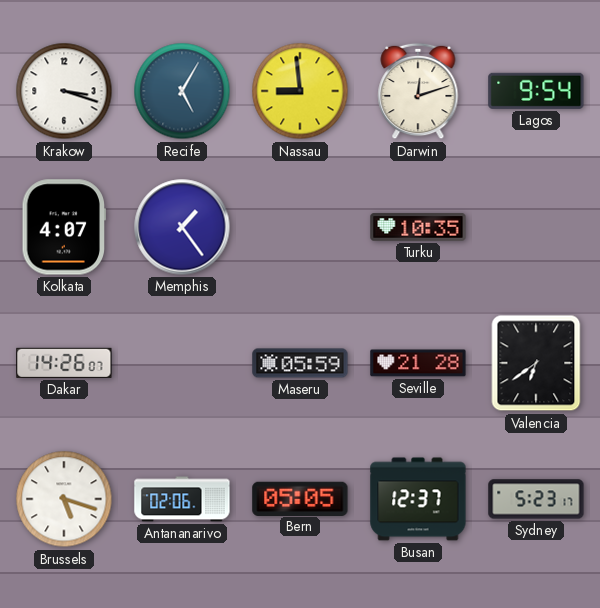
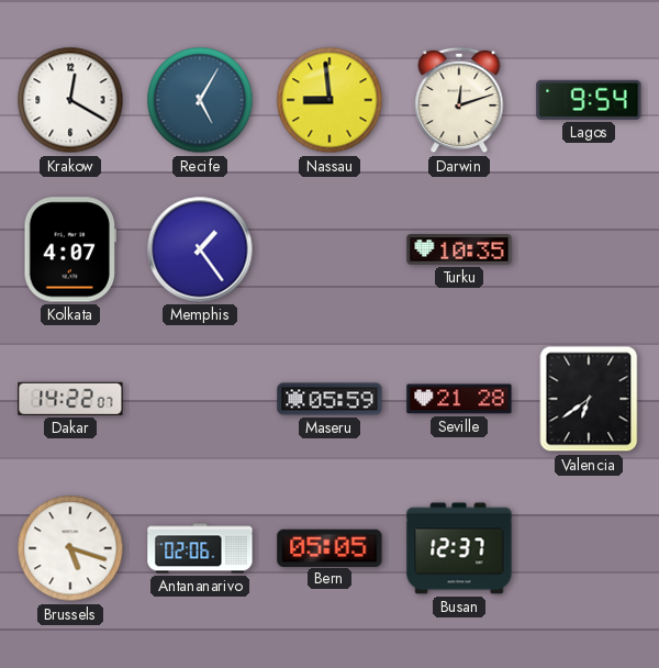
Krakow: 3:18 -> 12:20
Dakar: 14:26 -> 14:22
Sydney: 5:23 -> none
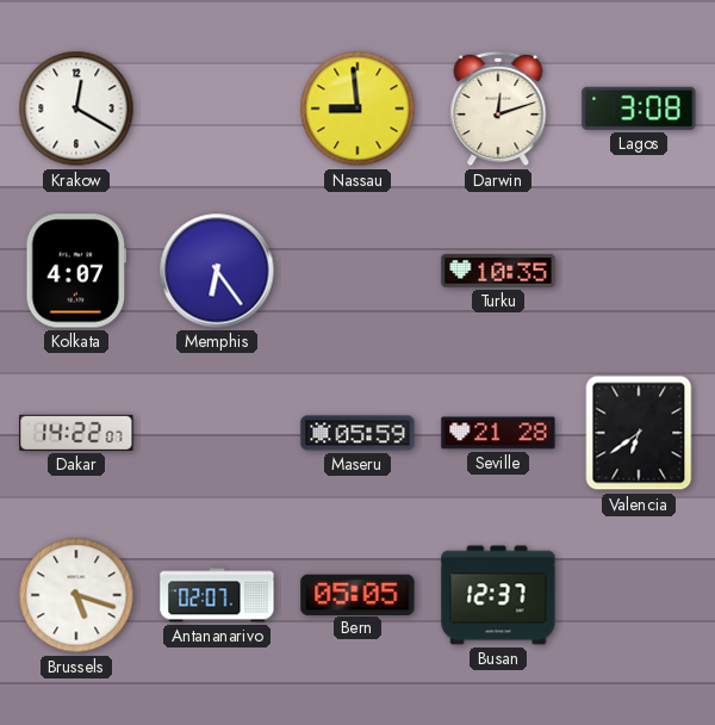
Recife: 5:05 -> none
Lagos: 9:54 -> 3:08
Memphis: 1:24 -> 6:24
Antananarivo: 02:06 -> 02:07
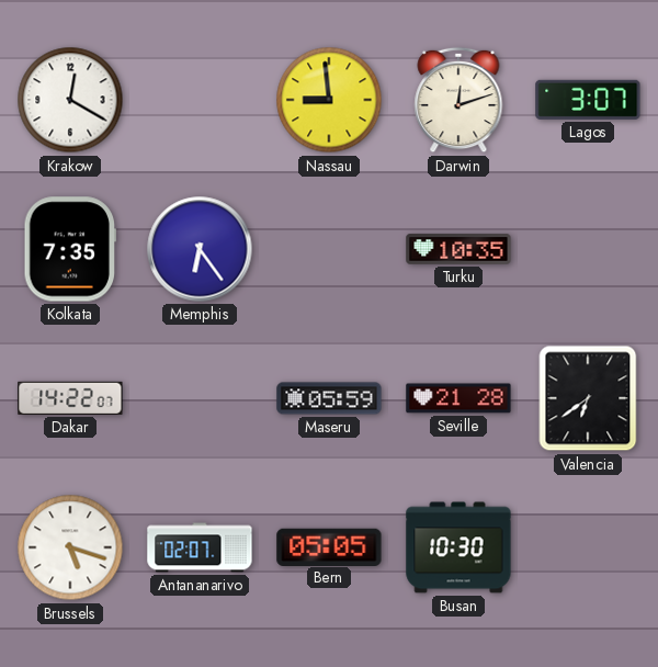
Lagos: 3:08 -> 3:07
Kolkata: 4:07 -> 7:35
Busan: 12:37 -> 10:30
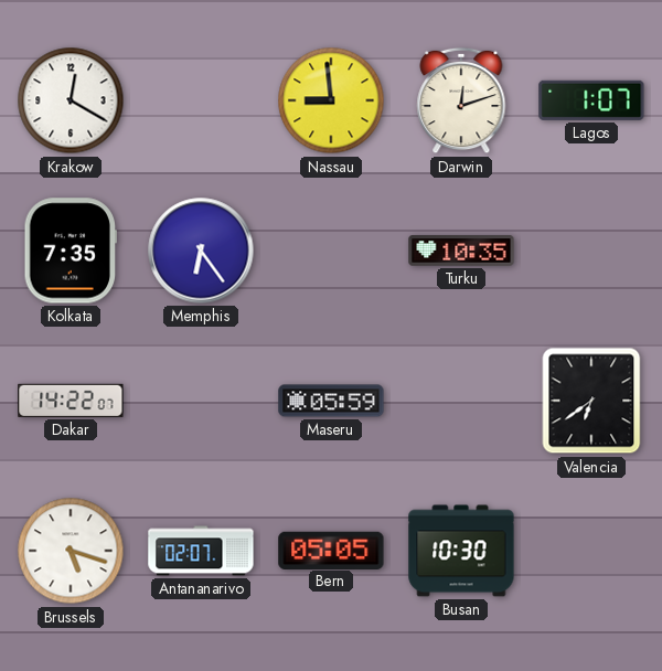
Lagos: 3:07 -> 1:07
Seville: 21:28 -> none
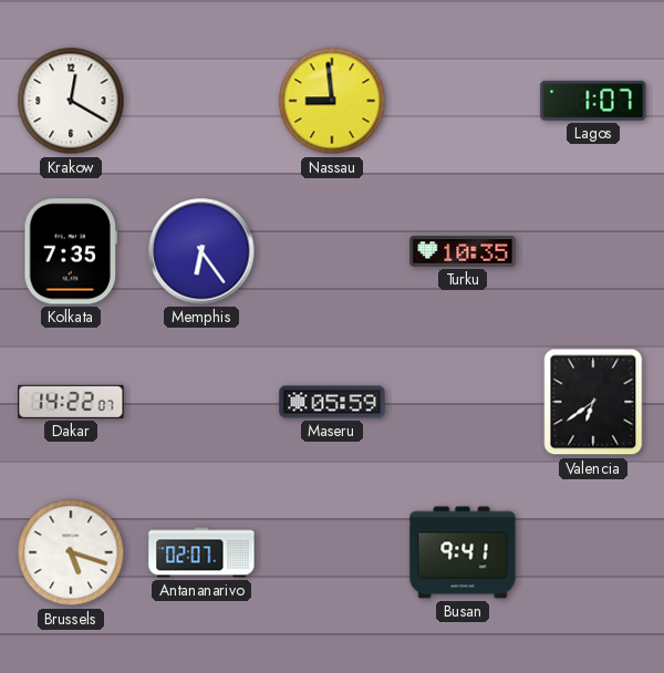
Darwin: 12:12 -> none
Bern: 05:05 -> none
Busan: 10:30 -> 9:41
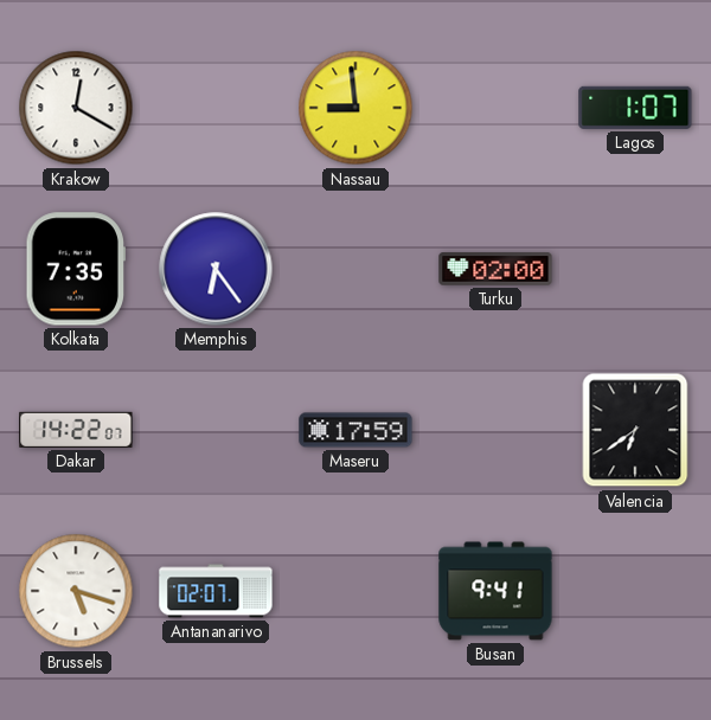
Turku: 10:35 -> 02:00
Maseru: 05:59 -> 17:59
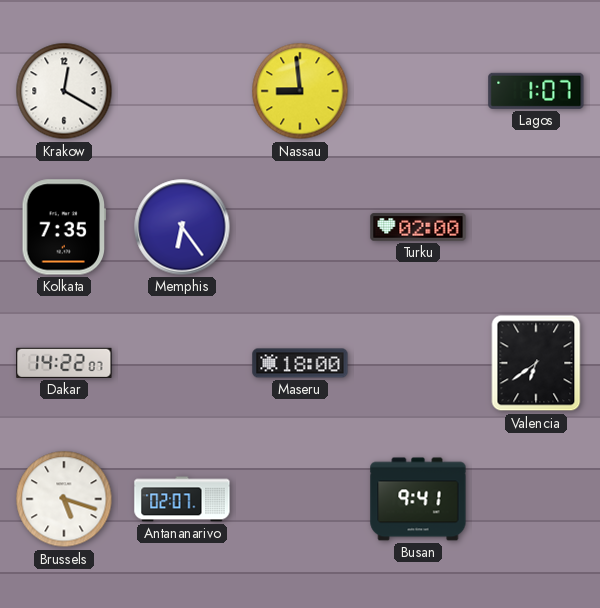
Maseru: 17:59 -> 18:00
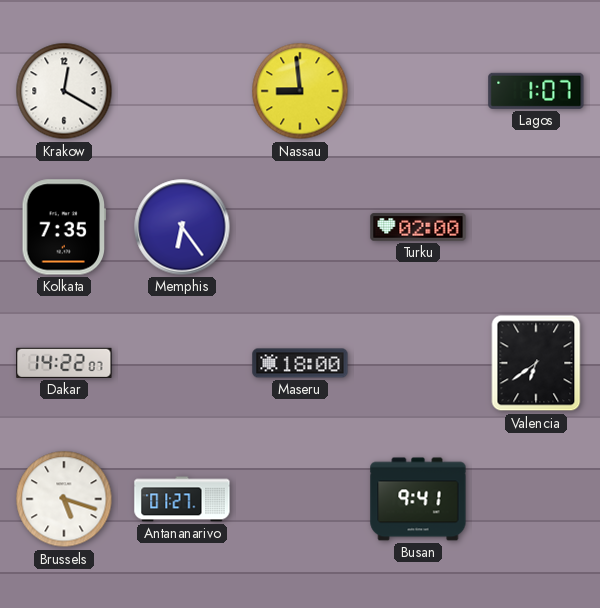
Antananarivo: 02:07 -> 01:27
